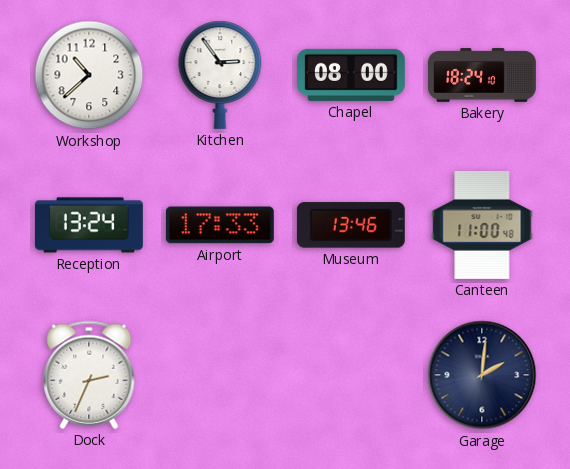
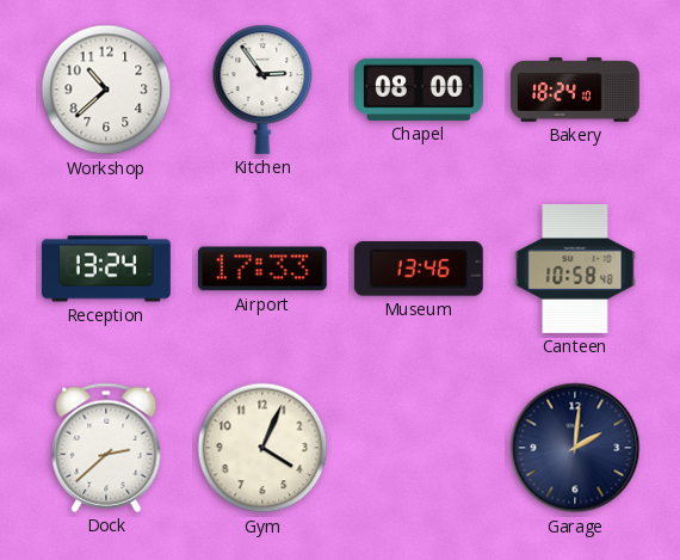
Canteen: 11:00 -> 10:58
Dock: 2:34 -> 2:38
Gym: none -> 4:04
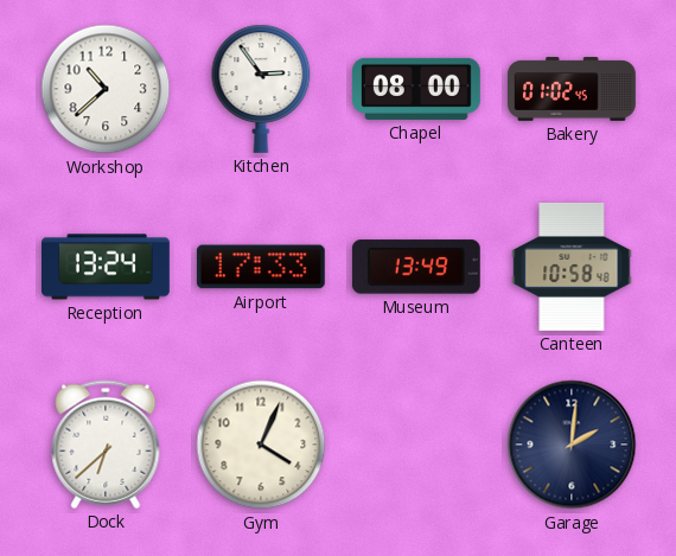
Bakery: 18:24 -> 01:02
Museum: 13:46 -> 13:49
Dock: 2:38 -> 6:38
